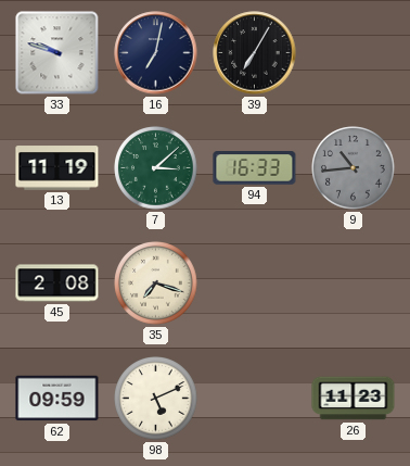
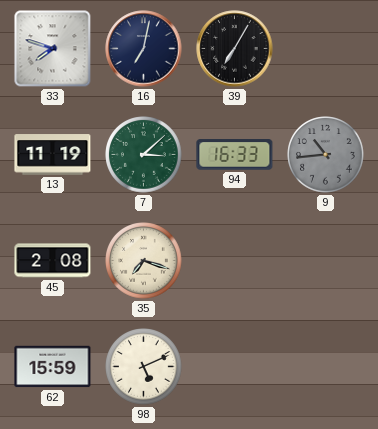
33: 9:48 -> 7:48
62: 09:59 -> 15:59
26: 11:23 -> none
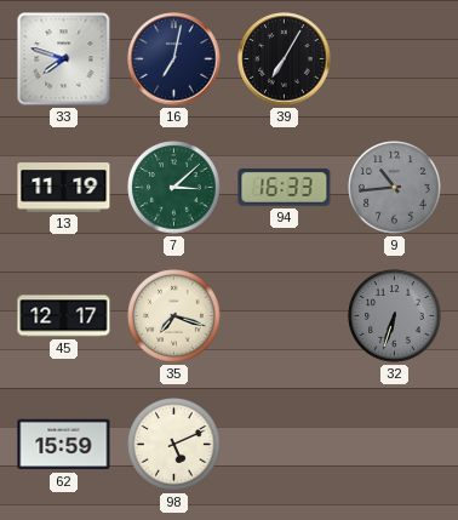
45: 2:08 -> 12:17
32: none -> 6:33
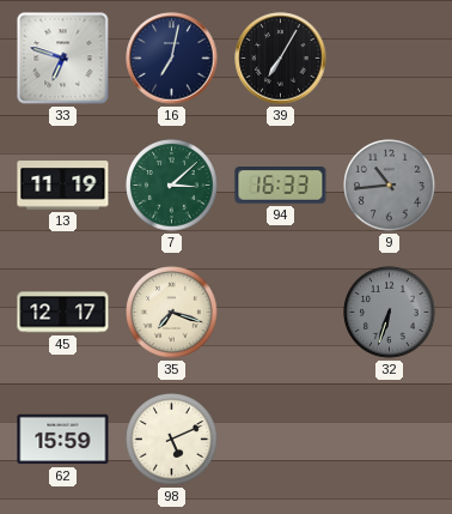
33: 7:48 -> 6:48
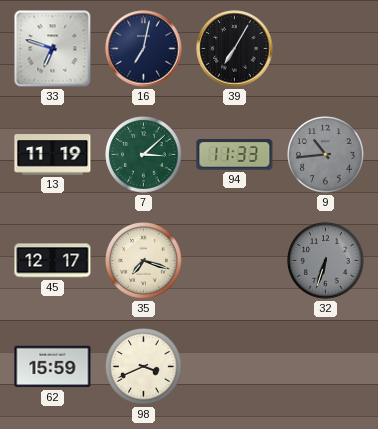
94: 16:33 -> 11:33
98: 5:11 -> 3:41
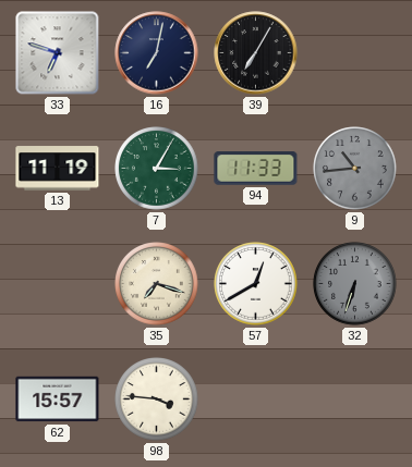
7: 3:08 -> 3:05
45: 12:17 -> none
57: none -> 12:40
62: 15:59 -> 15:57
98: 3:41 -> 3:46
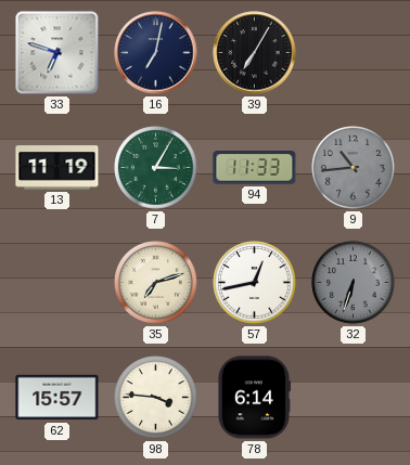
35: 7:18 -> 7:12
57: 12:40 -> 12:43
78: none -> 6:14
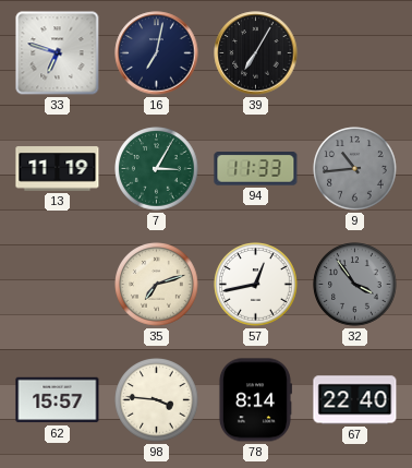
32: 6:33 -> 3:54
78: 6:14 -> 8:14
67: none -> 22:40
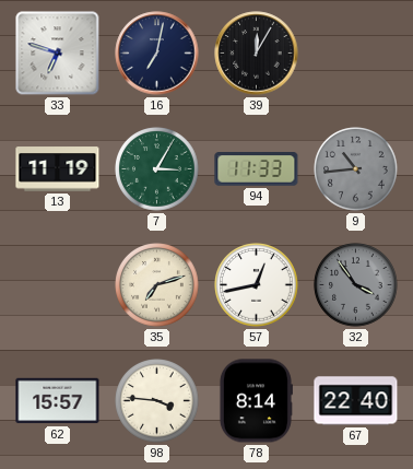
39: 7:05 -> 12:05
